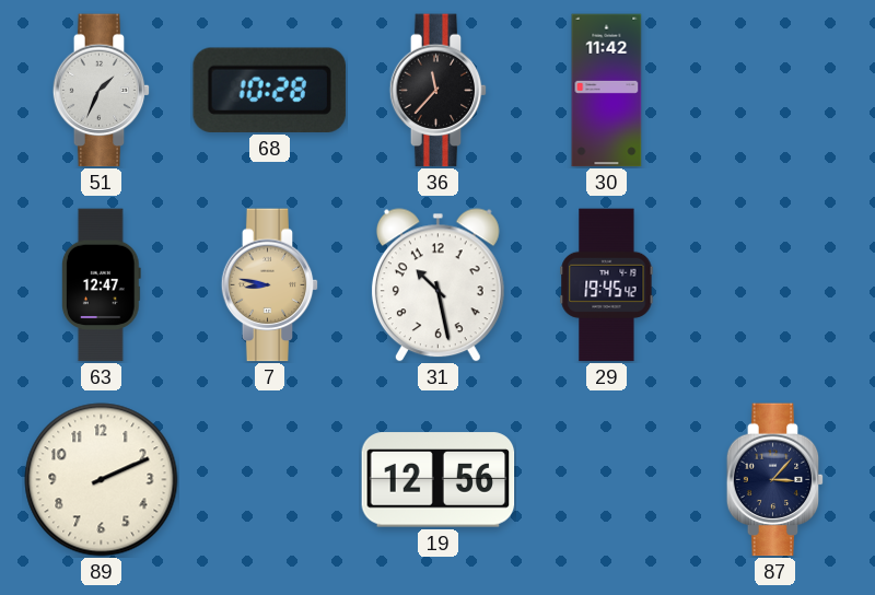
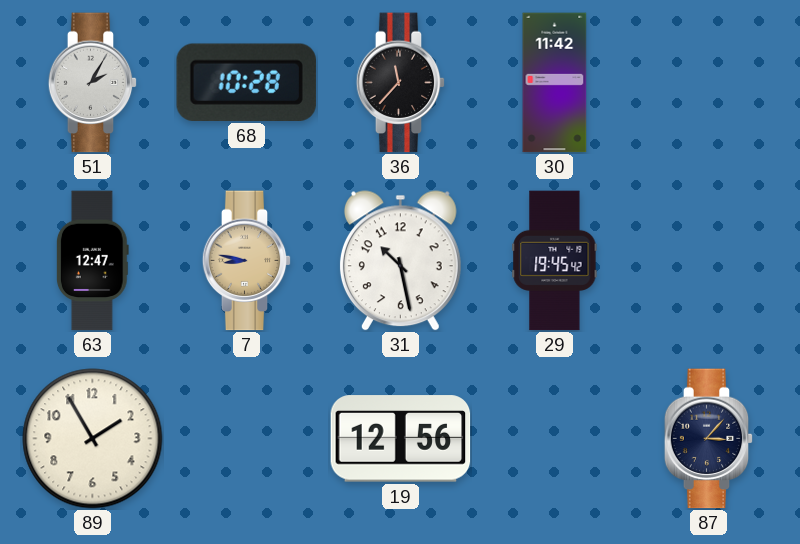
51: 1:34 -> 2:05
89: 2:11 -> 1:55
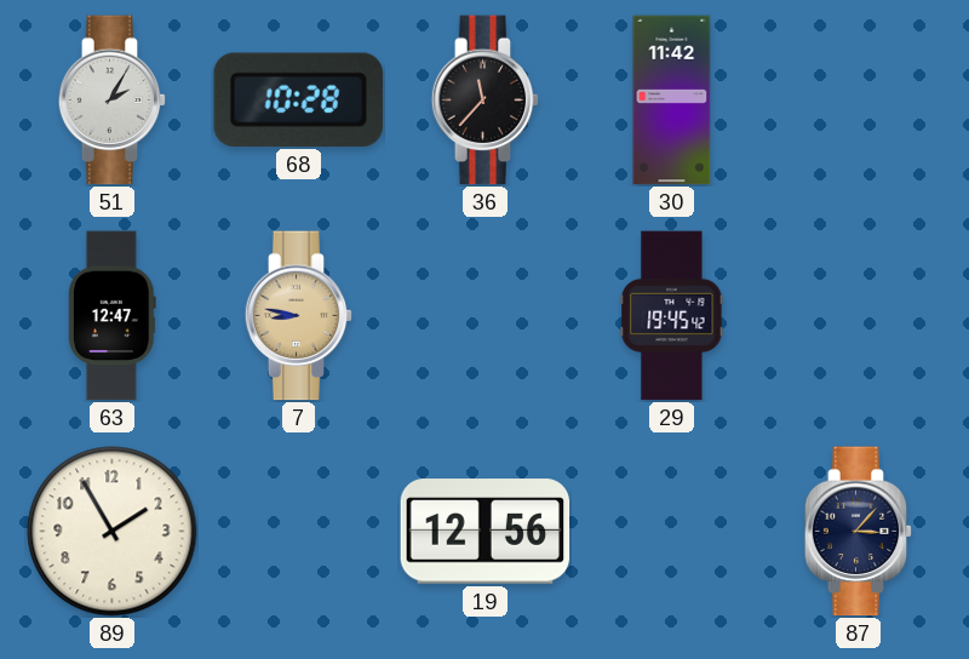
31: 10:28 -> none
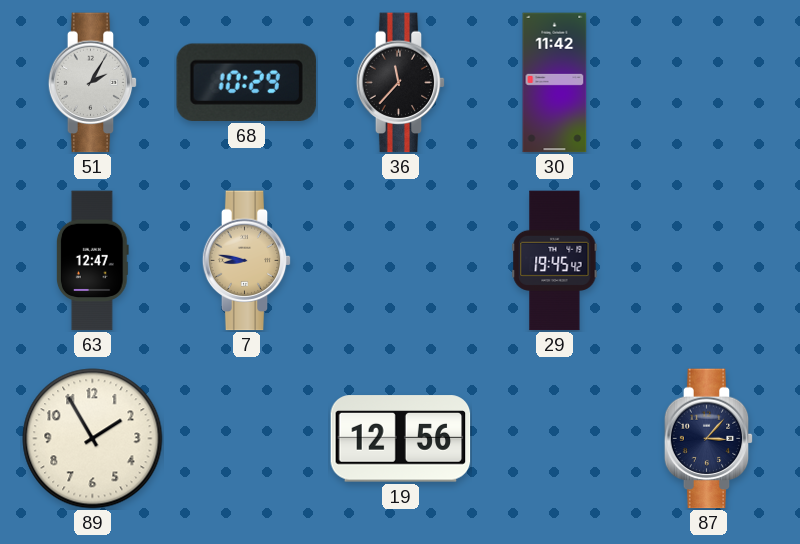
68: 10:28 -> 10:29
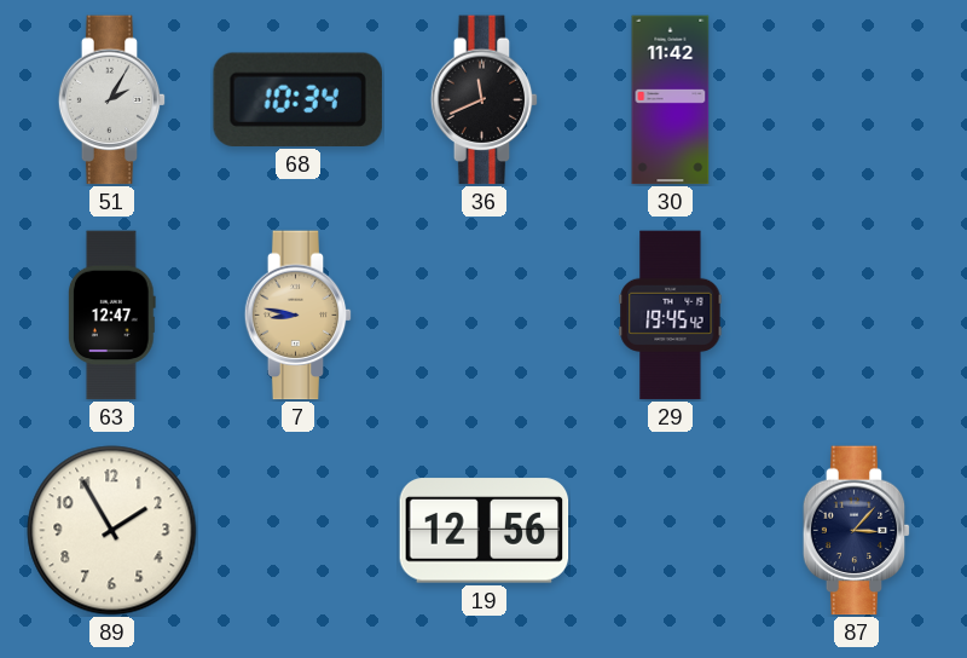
68: 10:29 -> 10:34
36: 11:37 -> 11:41
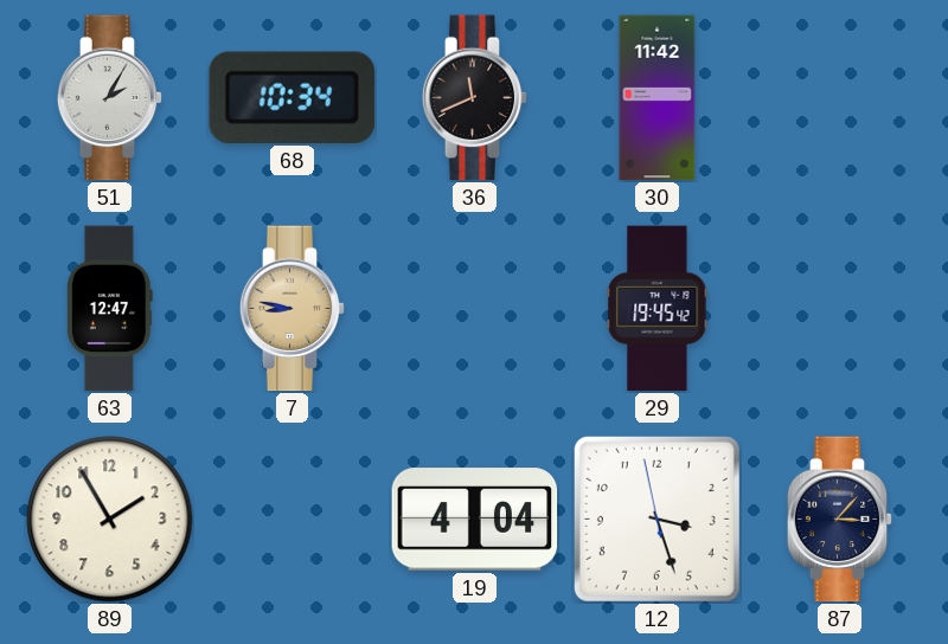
19: 12:56 -> 4:04
12: none -> 3:26
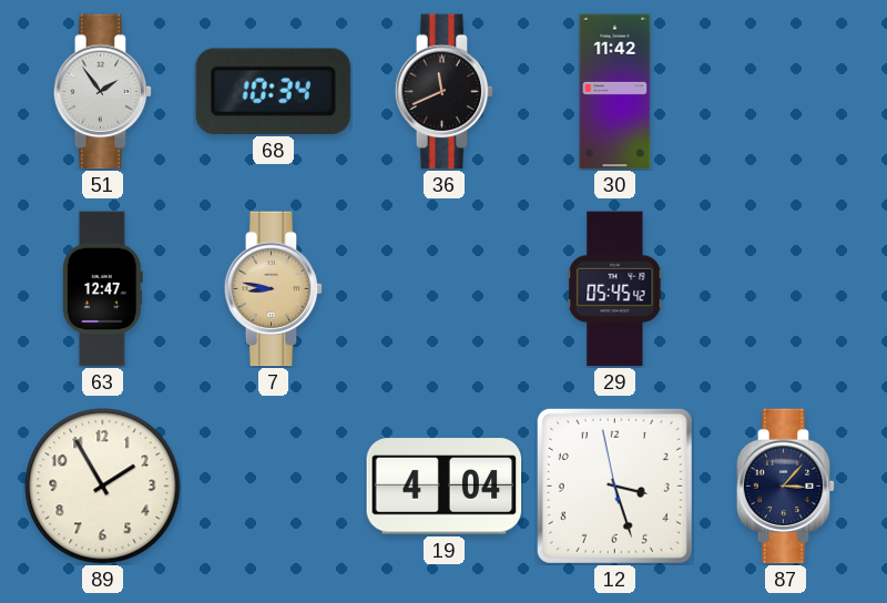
51: 2:05 -> 1:54
29: 19:45 -> 05:45
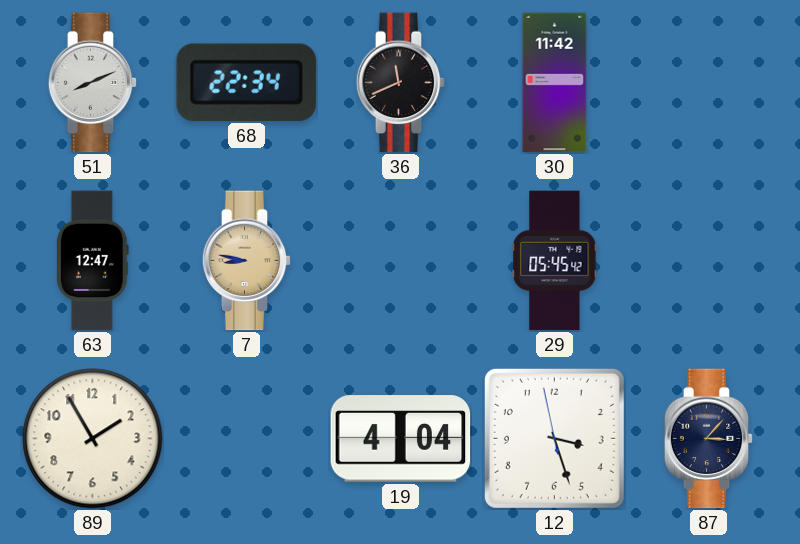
51: 1:54 -> 8:11
68: 10:34 -> 22:34
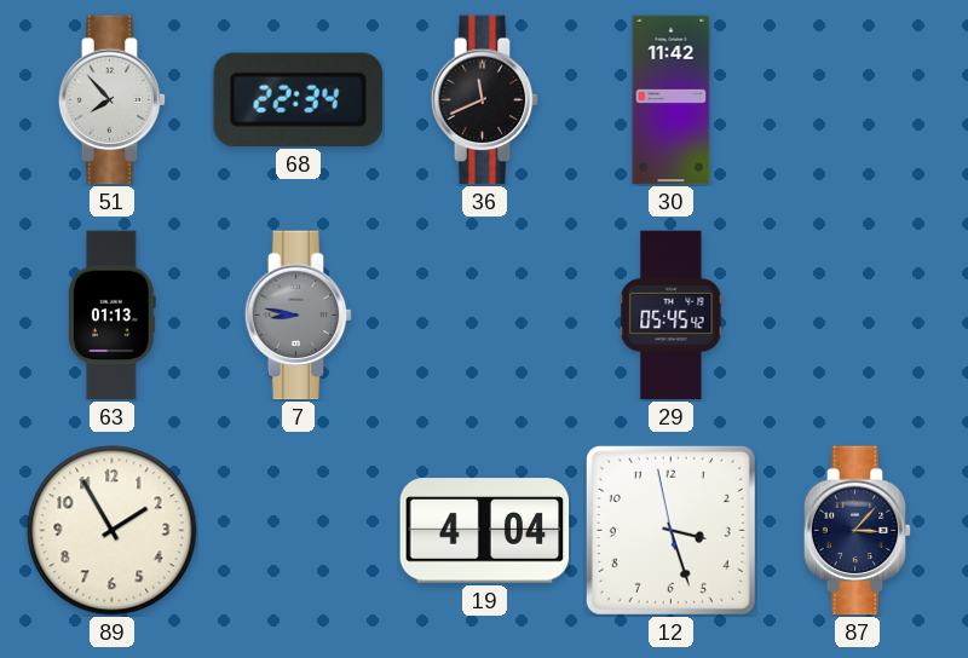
51: 8:11 -> 7:53
63: 12:47 -> 01:13
7 dial: champagne -> grey
